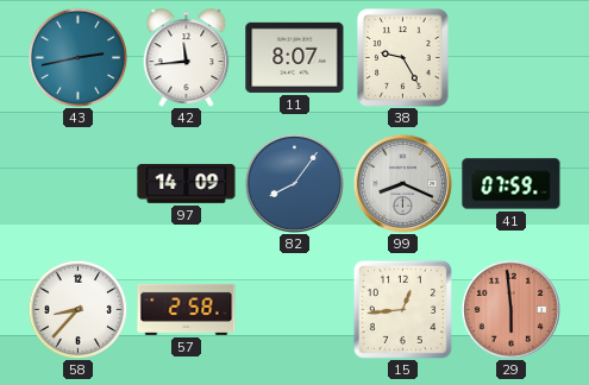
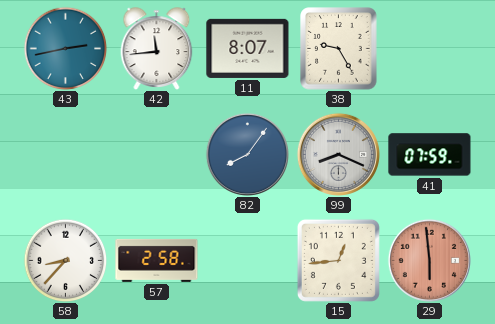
97: 14:09 -> none
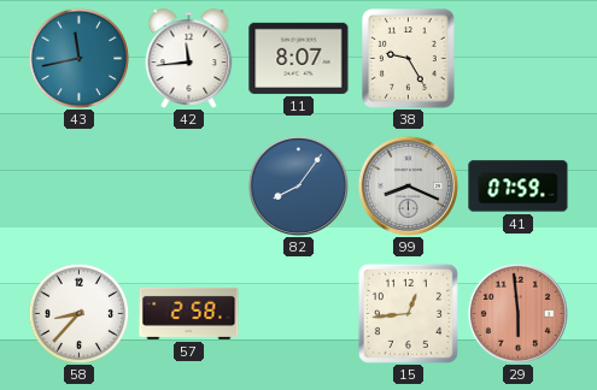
43: 2:43 -> 11:43
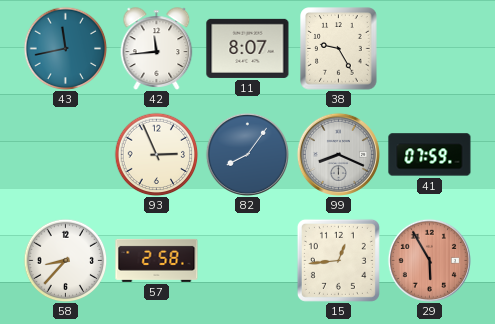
93: none -> 2:56
29: 5:59 -> 5:55
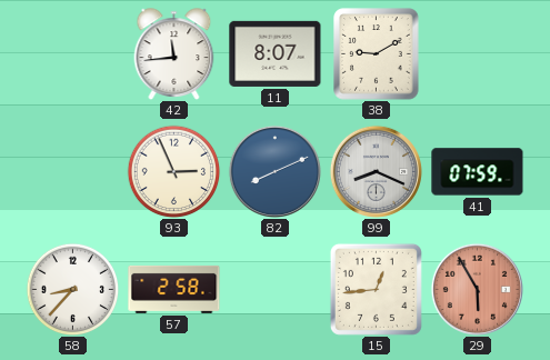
43: 11:43 -> none
38: 9:25 -> 9:10
82: 8:06 -> 8:11
